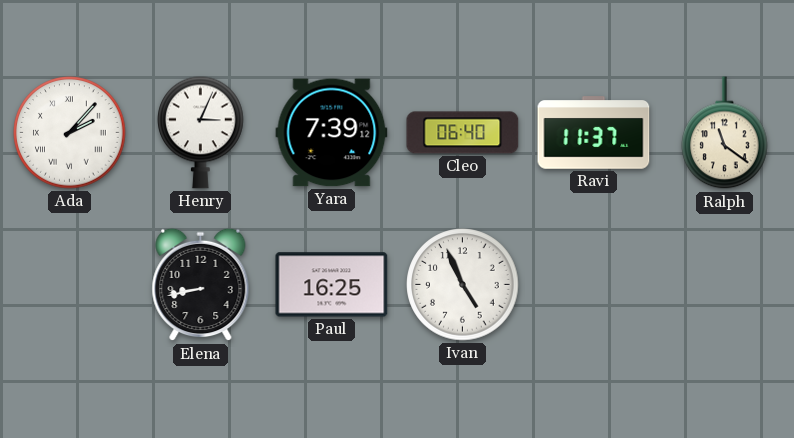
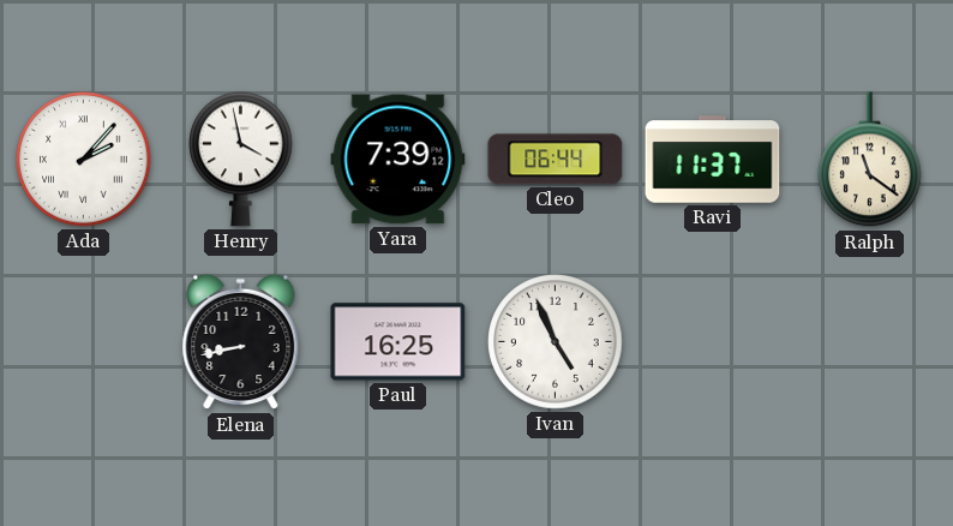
Henry: 3:04 -> 3:58
Cleo: 06:40 -> 06:44
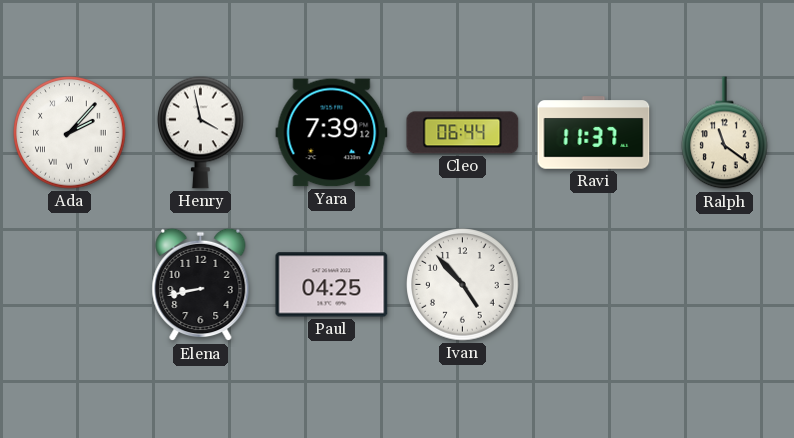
Paul: 16:25 -> 04:25
Ivan: 4:56 -> 4:53
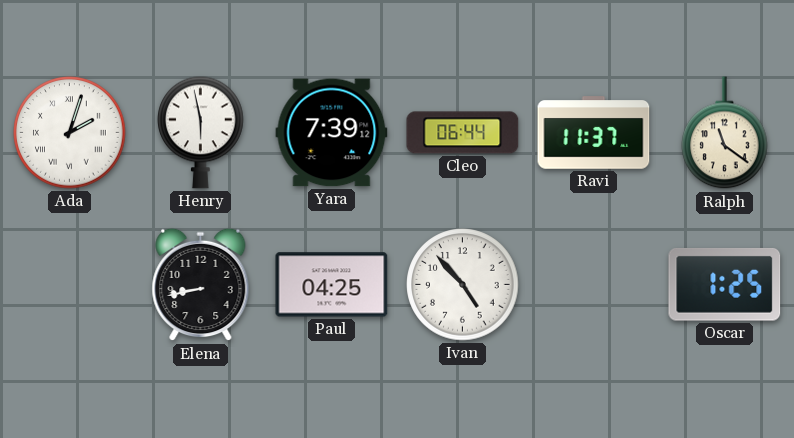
Ada: 2:07 -> 2:03
Henry: 3:58 -> 5:58
Oscar: none -> 1:25
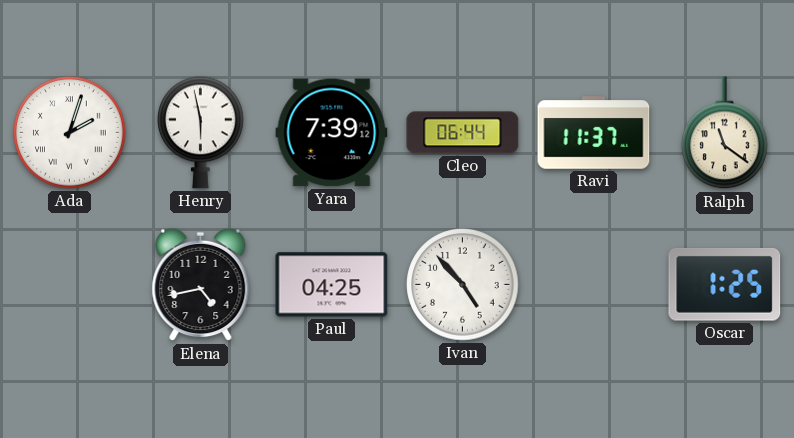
Elena: 8:43 -> 4:43
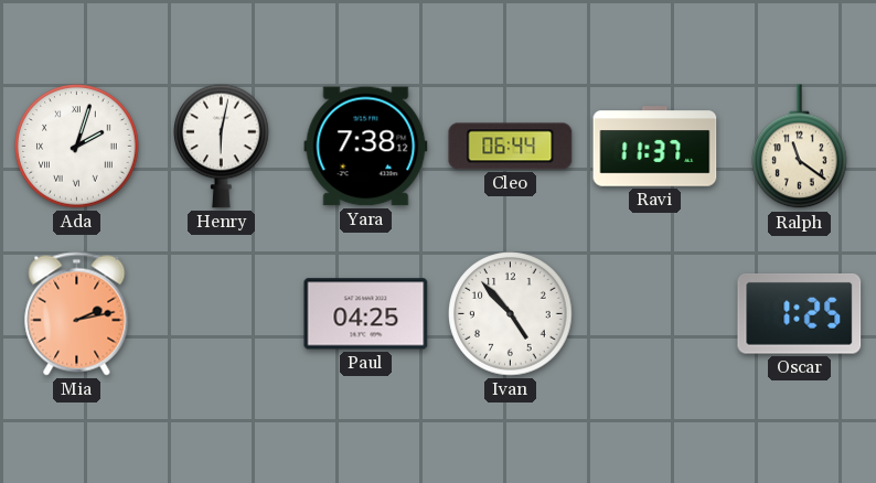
Henry: 5:58 -> 6:02
Yara: 7:39 -> 7:38
Mia: none -> 2:13
Elena: 4:43 -> none
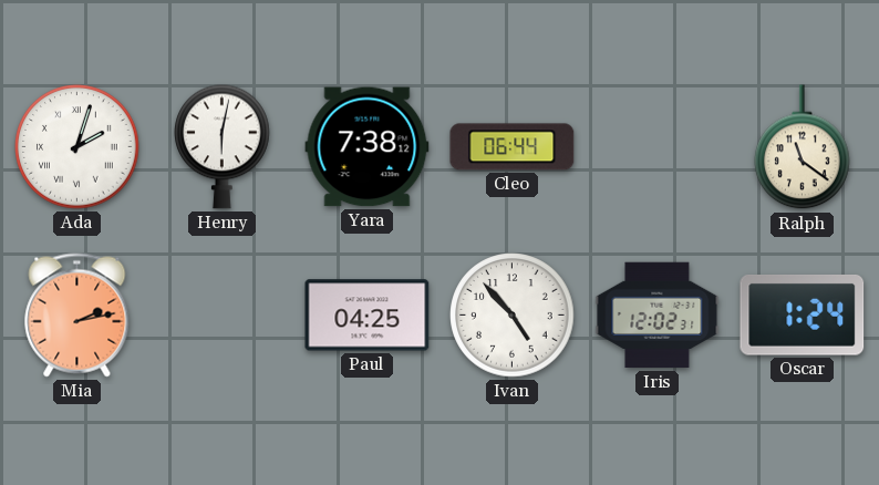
Ravi: 11:37 -> none
Iris: none -> 12:02
Oscar: 1:25 -> 1:24
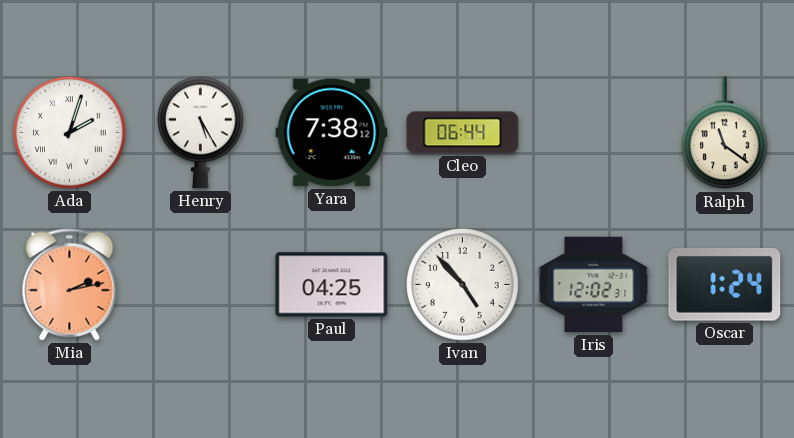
Henry: 6:02 -> 5:25
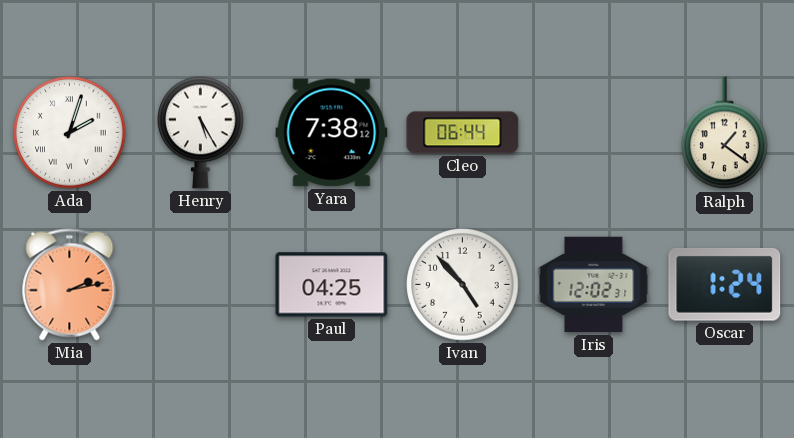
Ralph: 11:21 -> 1:21
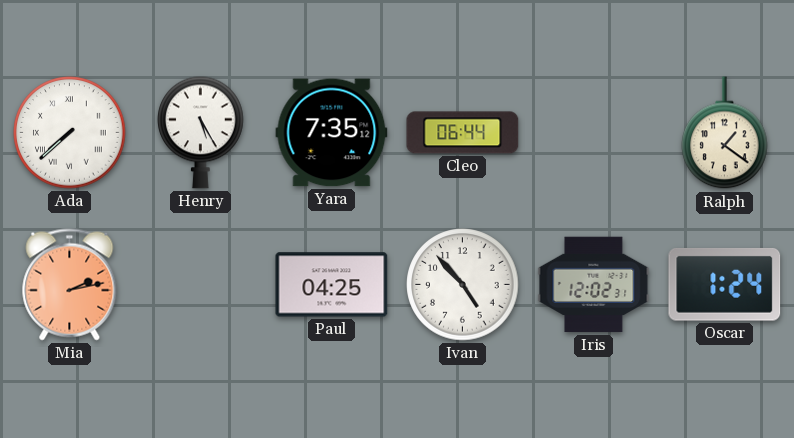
Ada: 2:03 -> 7:38
Yara: 7:38 -> 7:35
